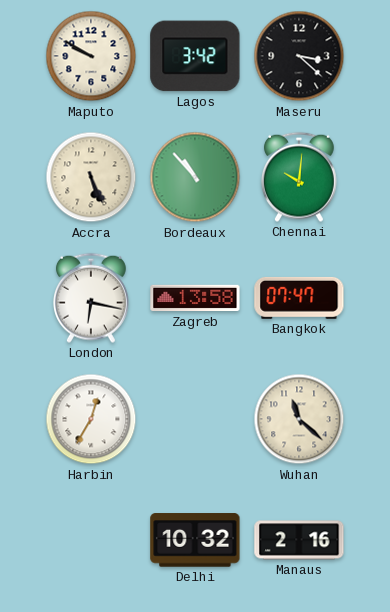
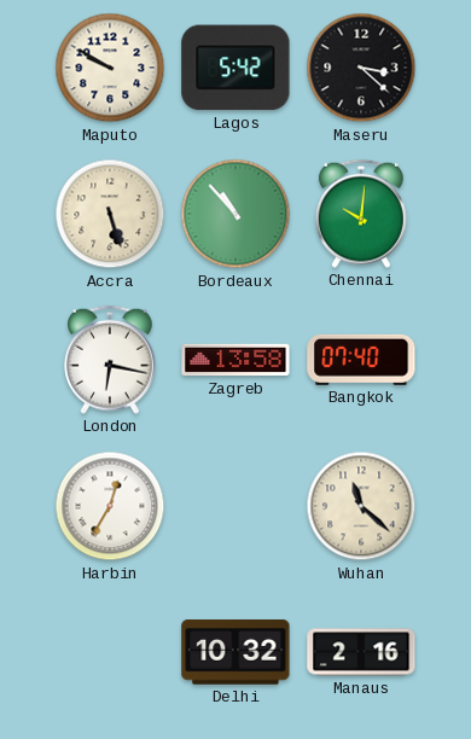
Lagos: 3:42 -> 5:42
Accra: 5:26 -> 5:27
Bangkok: 07:47 -> 07:40
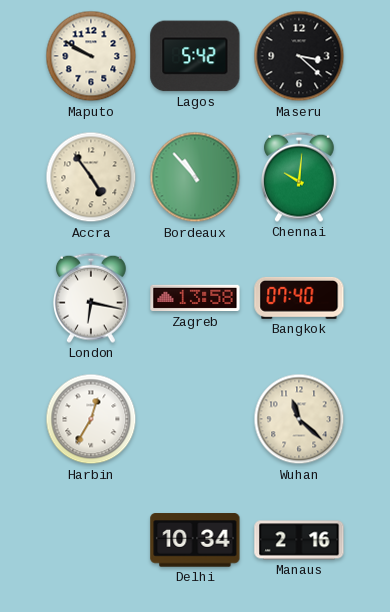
Accra: 5:27 -> 4:54
Delhi: 10:32 -> 10:34
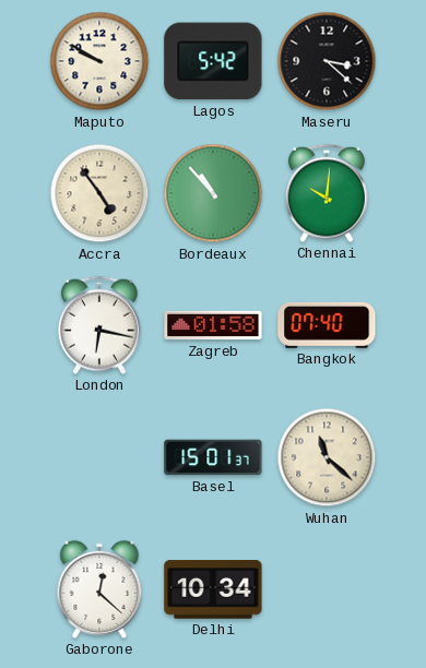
Zagreb: 13:58 -> 01:58
Harbin: 12:35 -> none
Basel: none -> 15:01
Gaborone: none -> 12:22
Manaus: 2:16 -> none
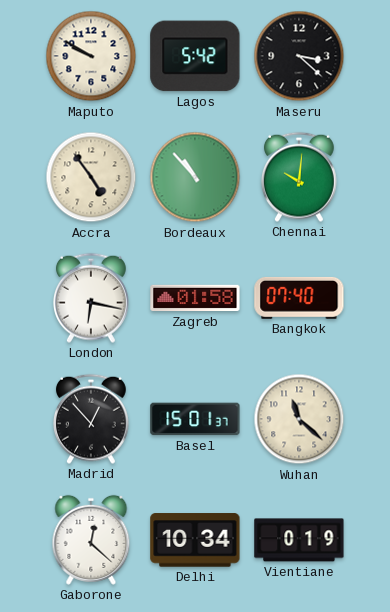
Madrid: none -> 12:53
Vientiane: none -> 0:19
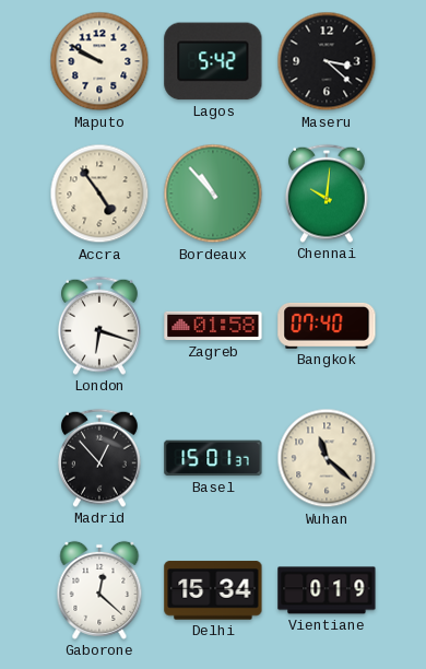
London: 6:17 -> 6:18
Delhi: 10:34 -> 15:34
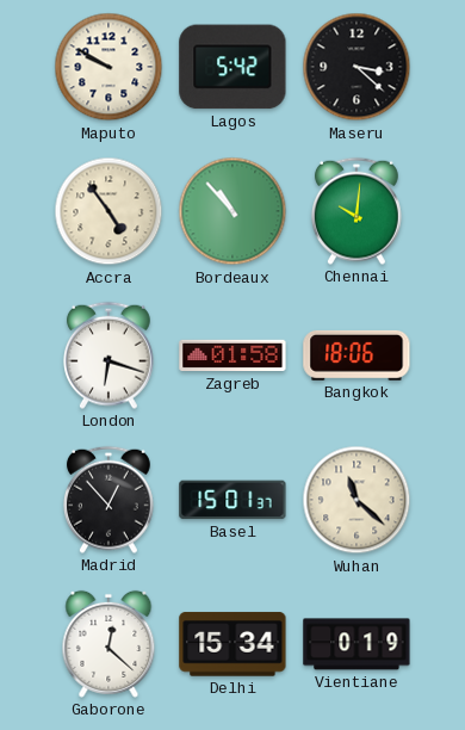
Bangkok: 07:40 -> 18:06
